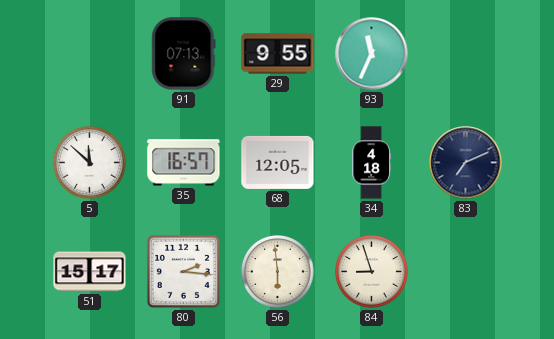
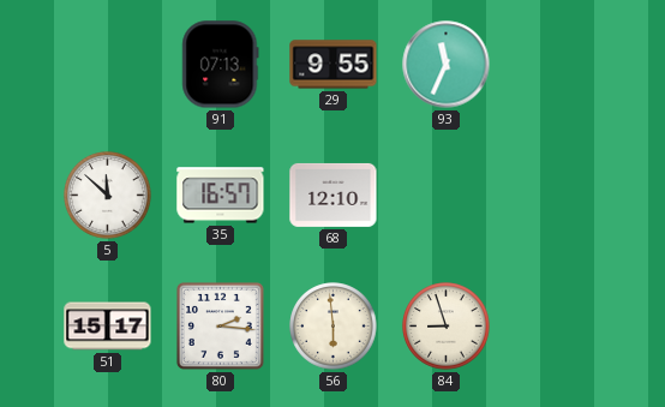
68: 12:05 -> 12:10
34: 4:18 -> none
83: 7:11 -> none
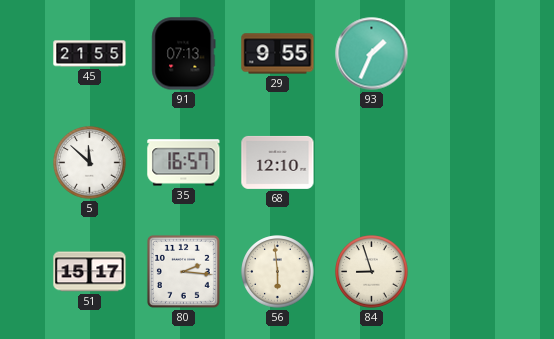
45: none -> 21:55
93: 11:34 -> 1:34
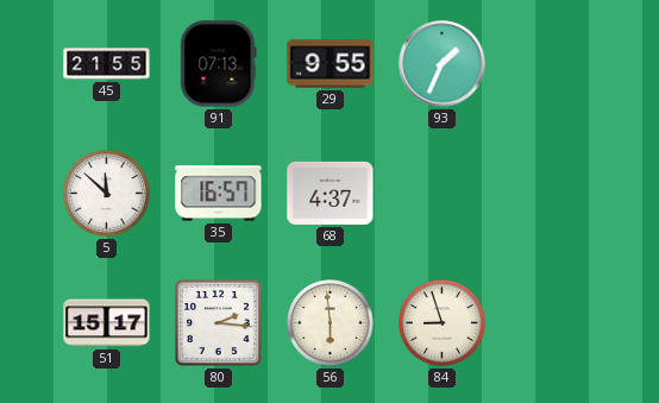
68: 12:10 -> 4:37
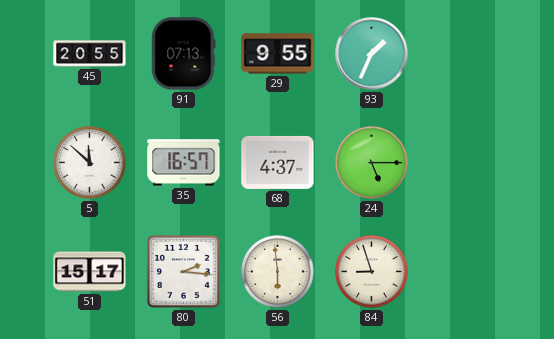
45: 21:55 -> 20:55
24: none -> 5:15
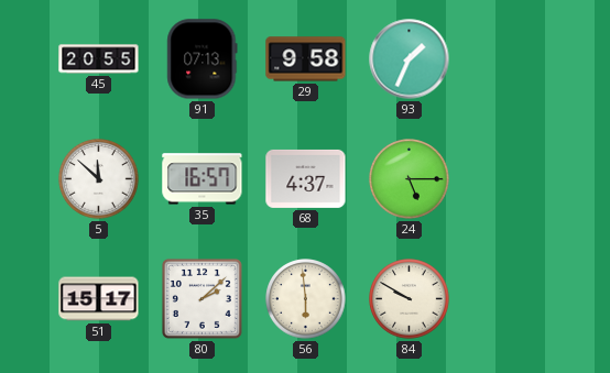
29: 9:55 -> 9:58
80: 2:16 -> 2:08
84: 8:57 -> 9:50
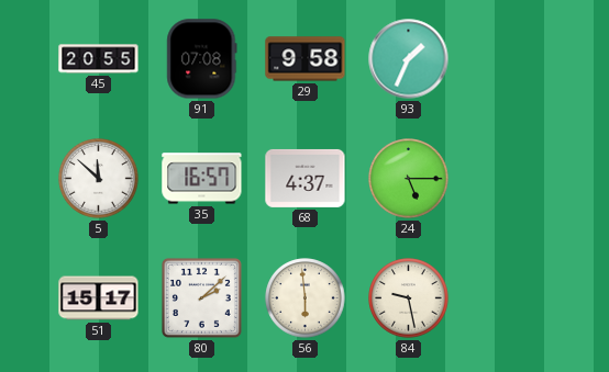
91: 07:13 -> 07:08
84: 9:50 -> 9:28
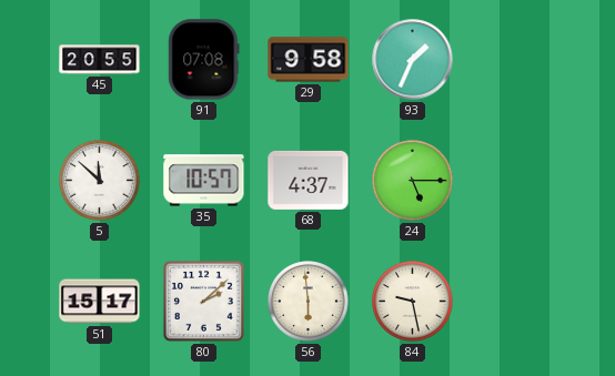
35: 16:57 -> 10:57
